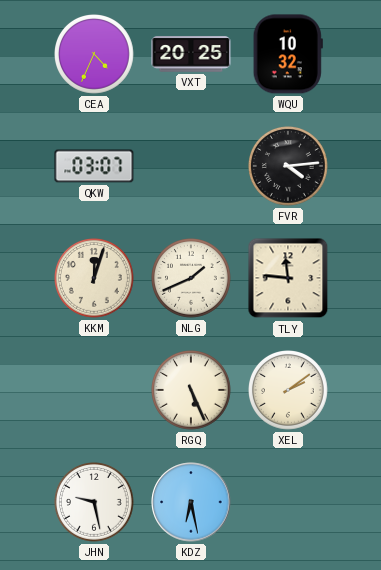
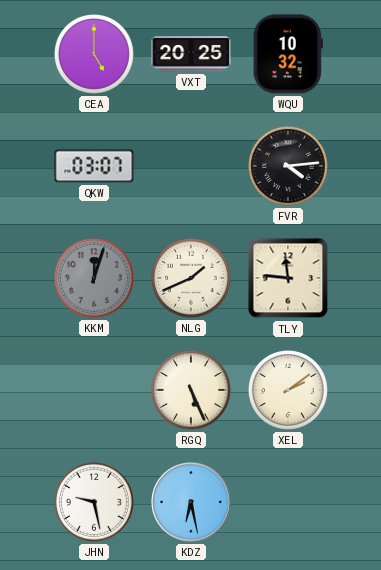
CEA: 4:34 -> 5:00
KKM dial: cream -> grey
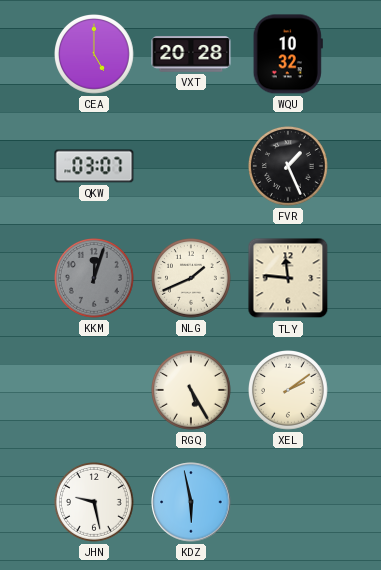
VXT: 20:25 -> 20:28
FVR: 4:14 -> 1:26
RGQ: 5:26 -> 5:25
KDZ: 6:28 -> 5:58
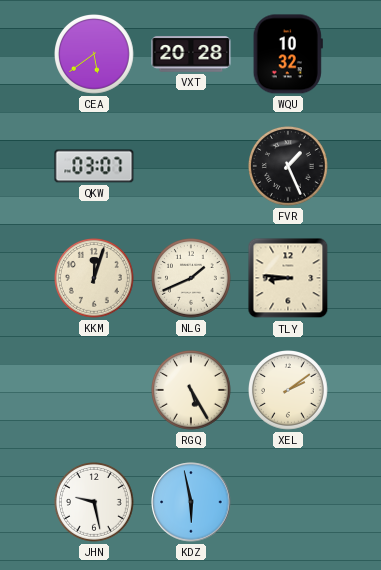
CEA: 5:00 -> 5:39
KKM dial: grey -> cream
TLY: 11:46 -> 8:46
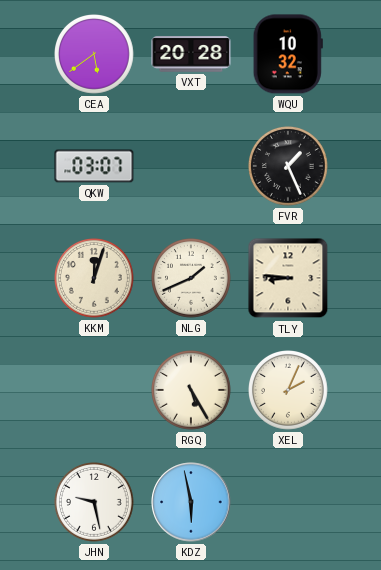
XEL: 2:09 -> 2:04
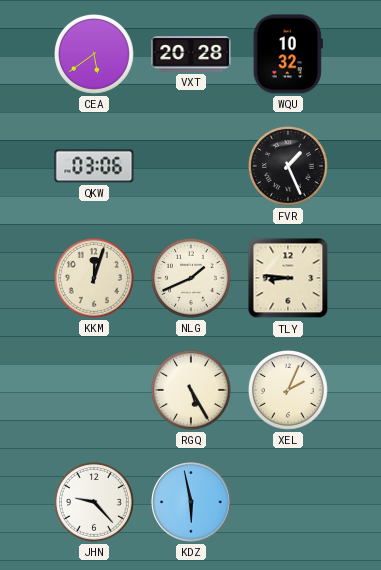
QKW: 03:07 -> 03:06
JHN: 9:28 -> 9:23
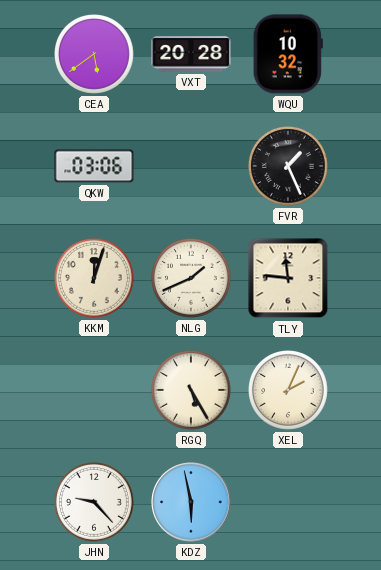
TLY: 8:46 -> 11:46
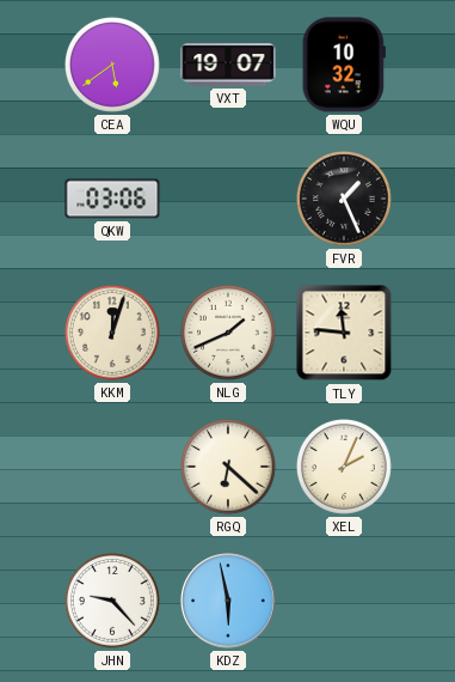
VXT: 20:28 -> 19:07
RGQ: 5:25 -> 6:22
